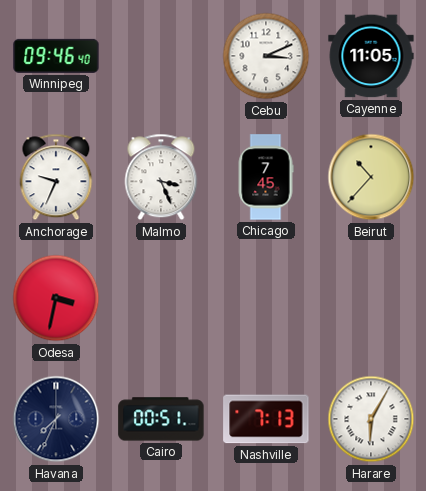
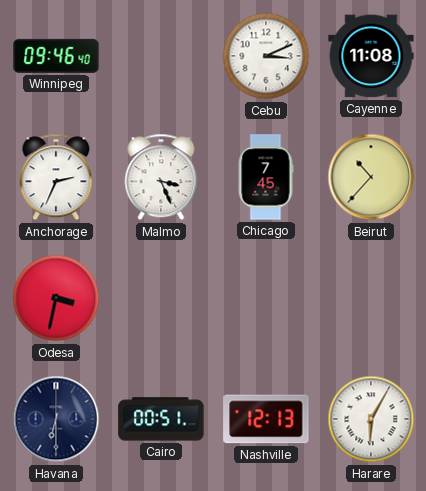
Cayenne: 11:05 -> 11:08
Anchorage: 9:34 -> 2:34
Havana: 7:34 -> 6:30
Nashville: 7:13 -> 12:13
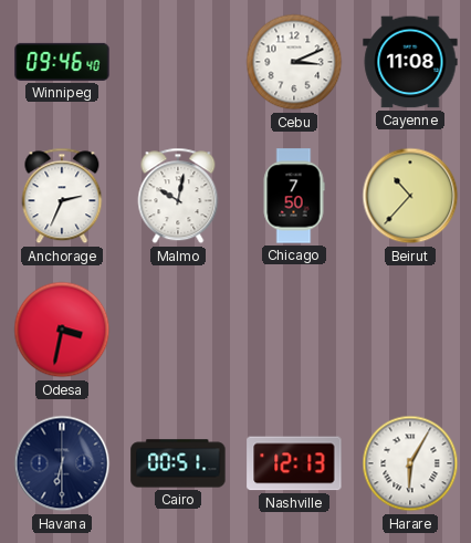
Malmo: 3:26 -> 10:02
Chicago: 7:45 -> 7:50
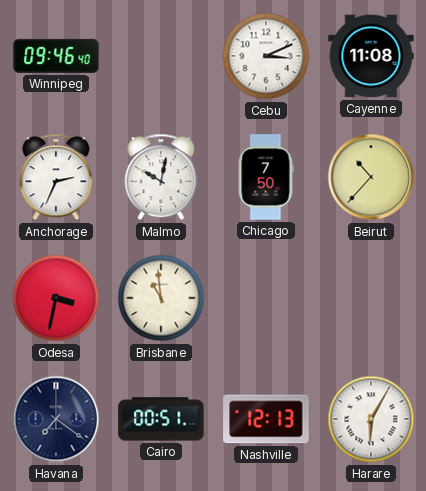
Brisbane: none -> 10:59
Havana: 6:30 -> 7:21
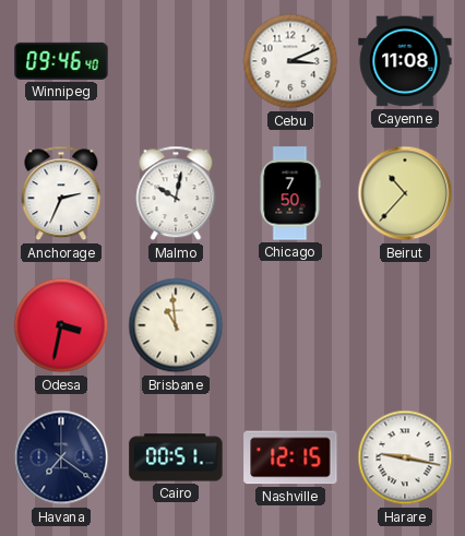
Nashville: 12:13 -> 12:15
Harare: 6:05 -> 9:17
